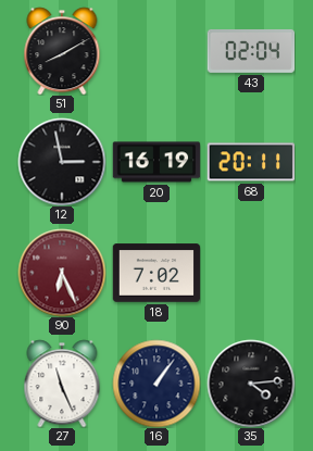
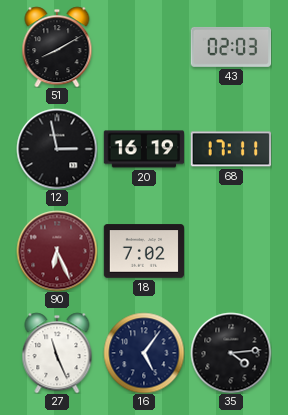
43: 02:04 -> 02:03
68: 20:11 -> 17:11
16: 1:06 -> 5:06
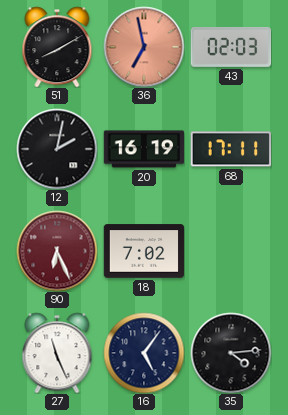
36: none -> 6:58
12: 2:58 -> 2:02
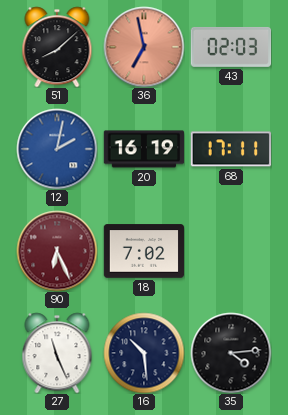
51: 8:10 -> 8:08
12 dial: black -> blue
16: 5:06 -> 10:29
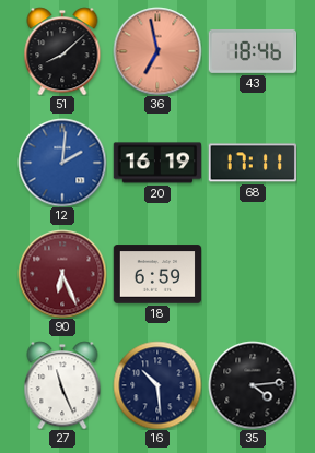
43: 02:03 -> 18:46
12: 2:02 -> 2:01
18: 7:02 -> 6:59
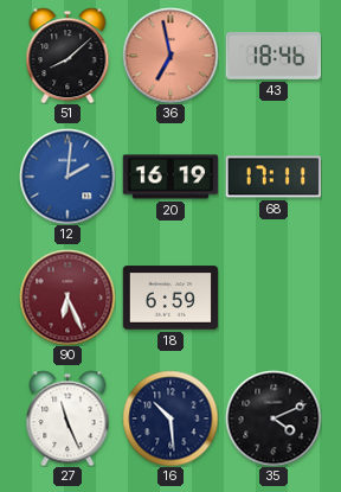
35: 4:14 -> 4:11
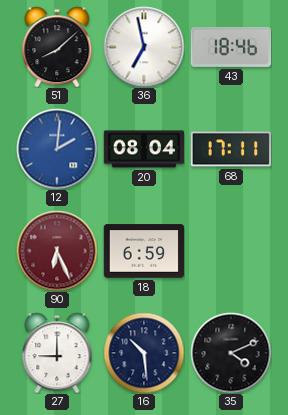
36 dial: salmon -> white
20: 16:19 -> 08:04
27: 11:26 -> 9:00
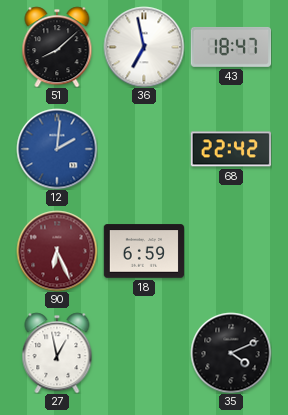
43: 18:46 -> 18:47
20: 08:04 -> none
68: 17:11 -> 22:42
27: 9:00 -> 12:58
16: 10:29 -> none
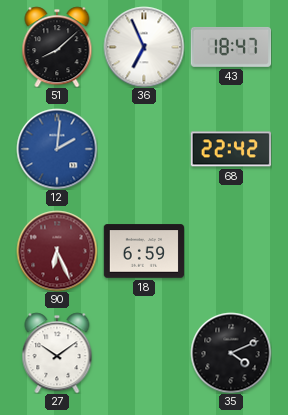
36: 6:58 -> 6:56
27: 12:58 -> 10:09
